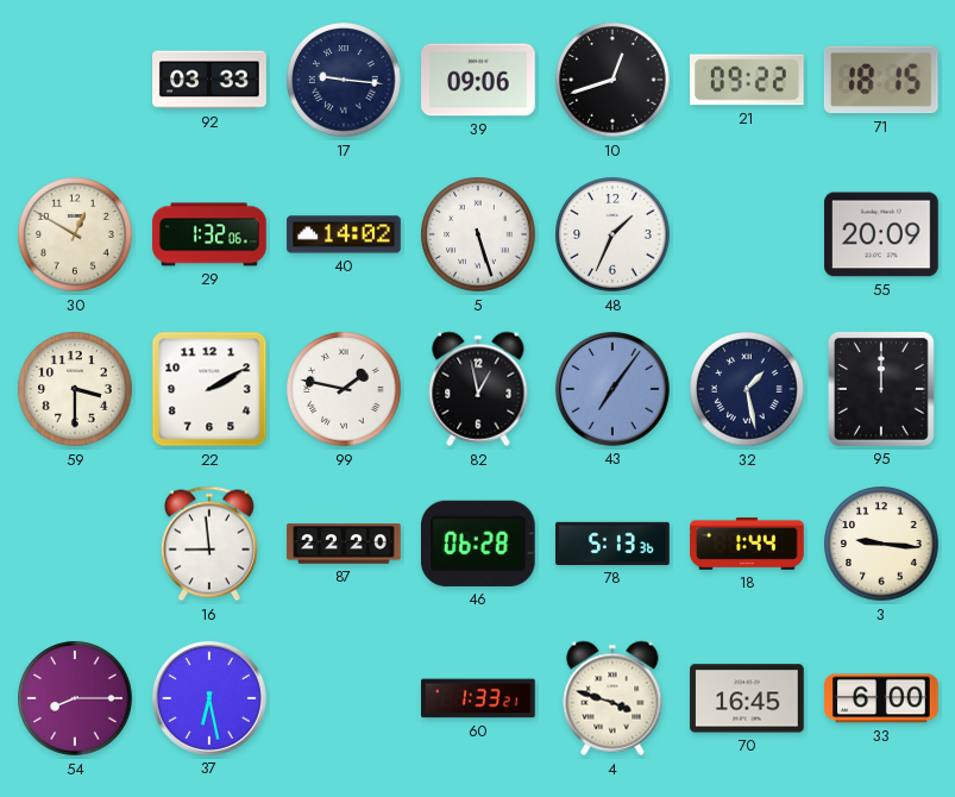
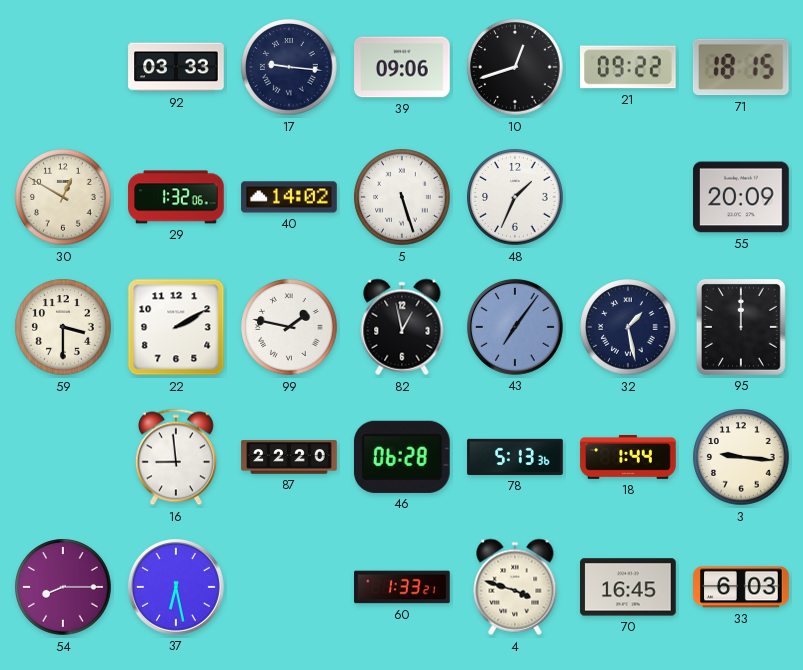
33: 6:00 -> 6:03
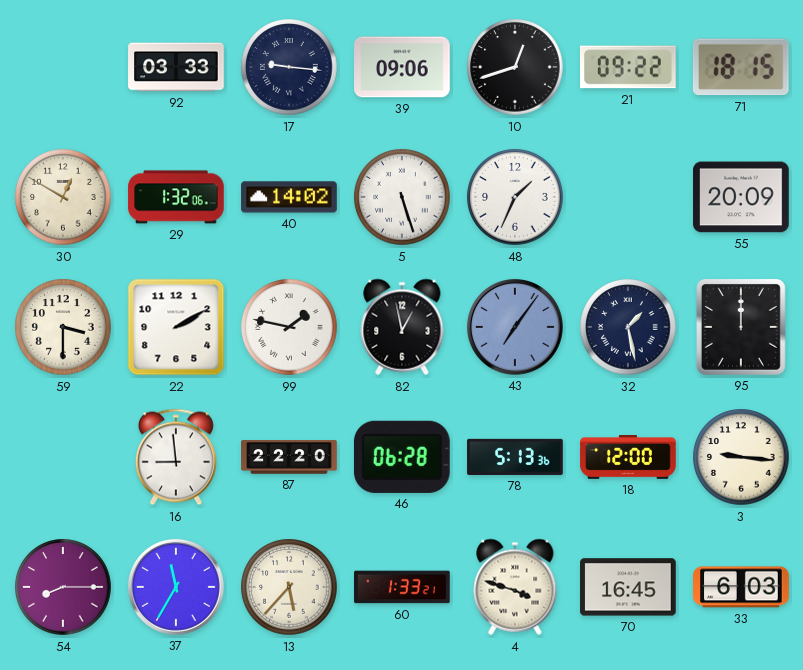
18: 1:44 -> 12:00
37: 6:28 -> 11:35
13: none -> 5:37
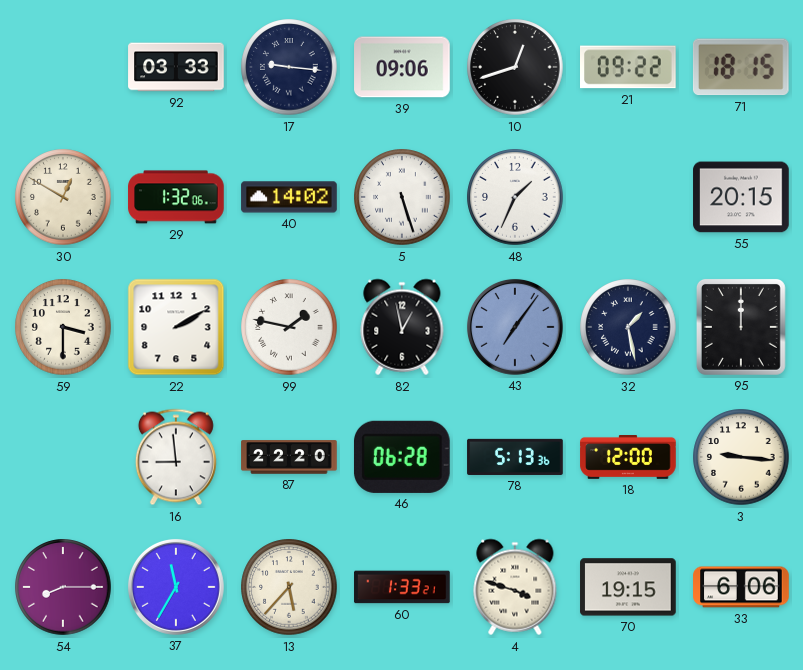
55: 20:09 -> 20:15
70: 16:45 -> 19:15
33: 6:03 -> 6:06
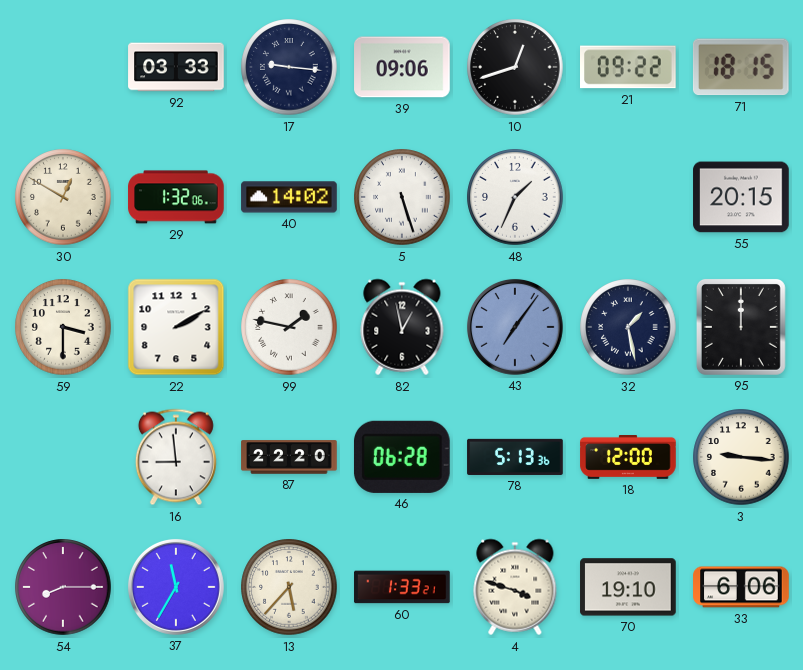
70: 19:15 -> 19:10
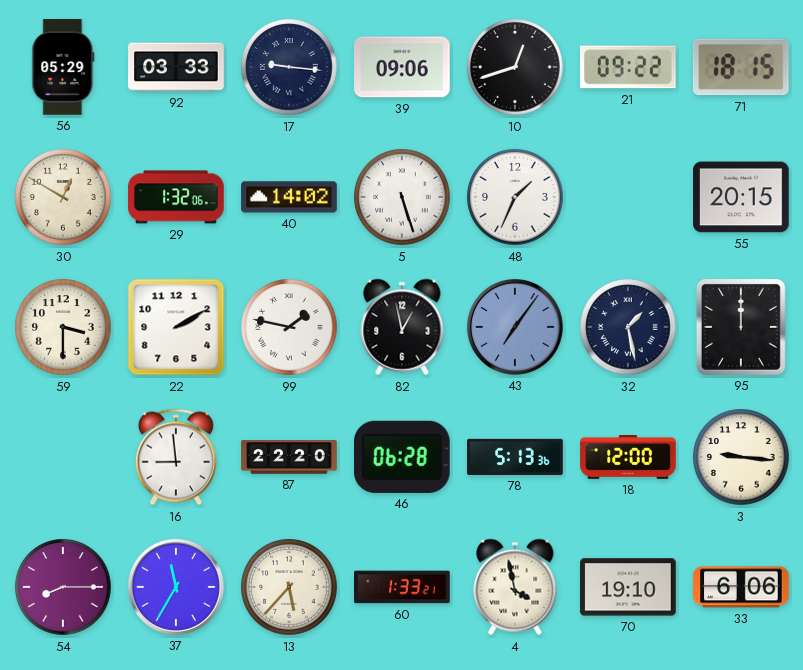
56: none -> 05:29
4: 3:48 -> 3:58
